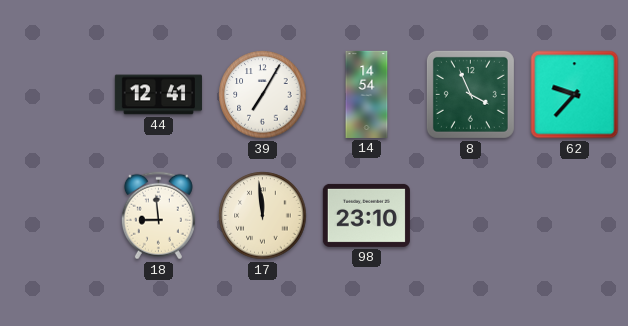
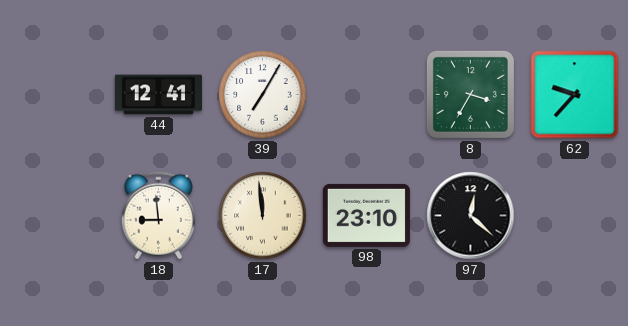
14: 14:54 -> none
8: 3:56 -> 3:35
97: none -> 12:22
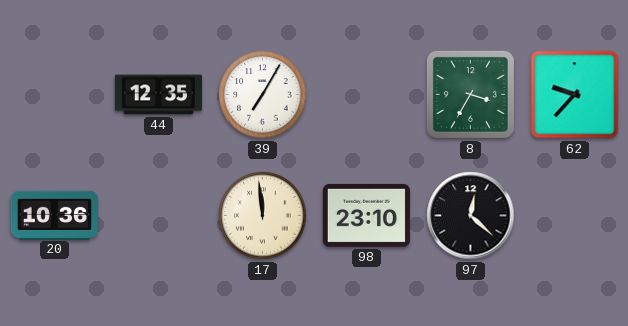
44: 12:41 -> 12:35
20: none -> 10:36
18: 8:59 -> none
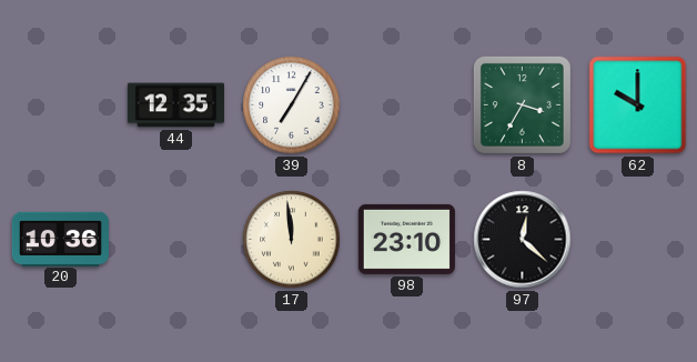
62: 9:37 -> 10:00
